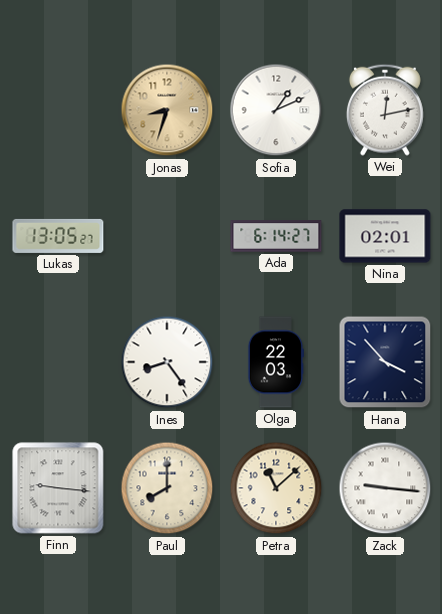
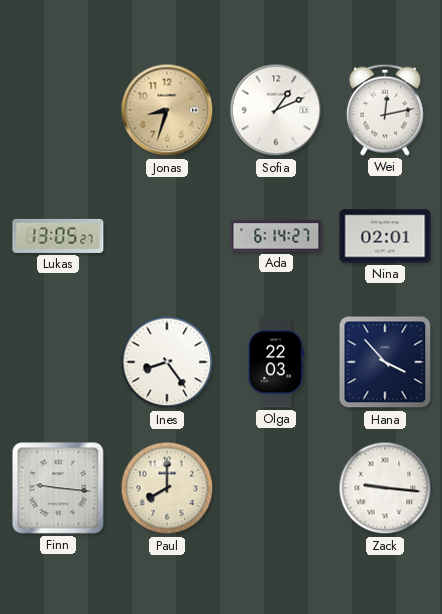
Petra: 11:08 -> none
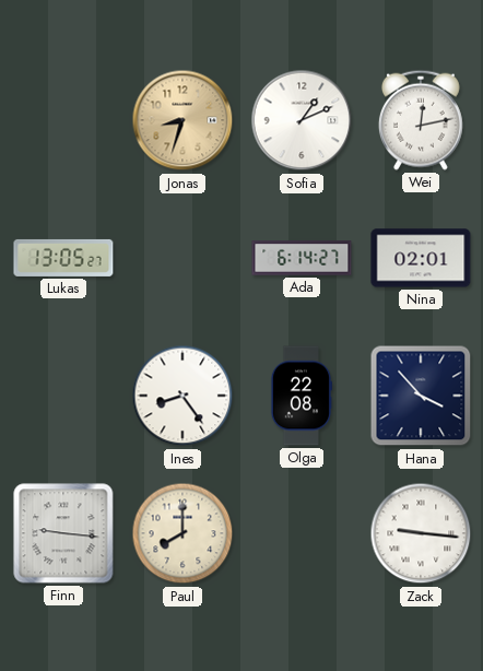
Olga: 22:03 -> 22:08
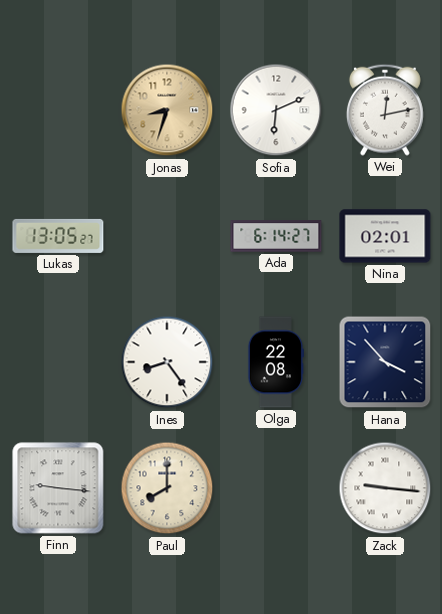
Sofia: 1:11 -> 6:11
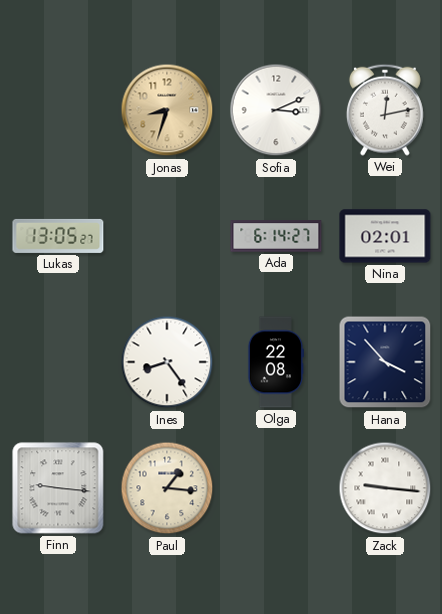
Sofia: 6:11 -> 3:11
Paul: 8:00 -> 1:16
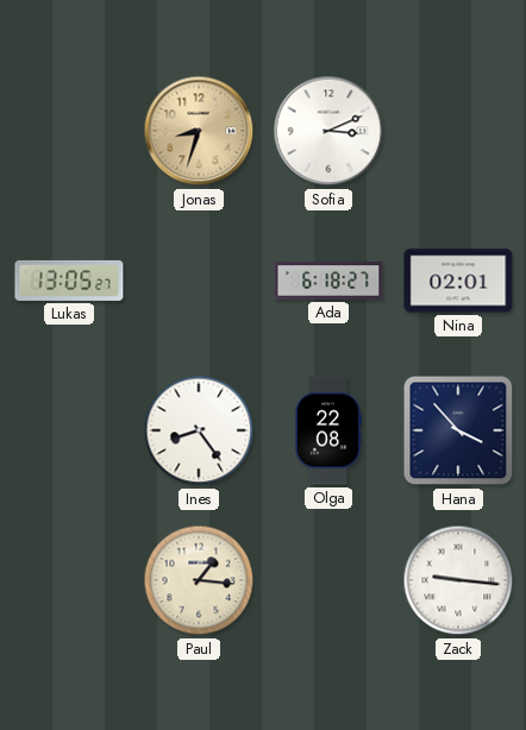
Wei: 12:13 -> none
Ada: 6:14 -> 6:18
Finn: 9:16 -> none
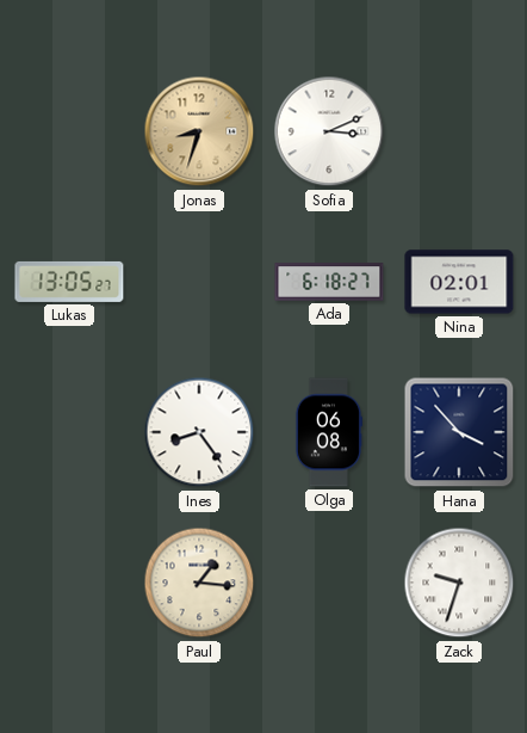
Olga: 22:08 -> 06:08
Zack: 9:16 -> 9:33
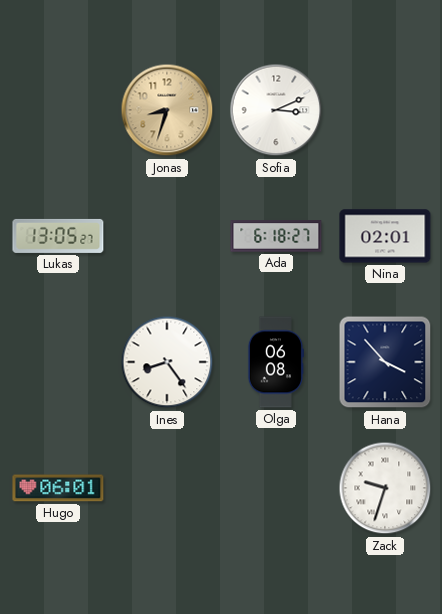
Hugo: none -> 06:01
Paul: 1:16 -> none
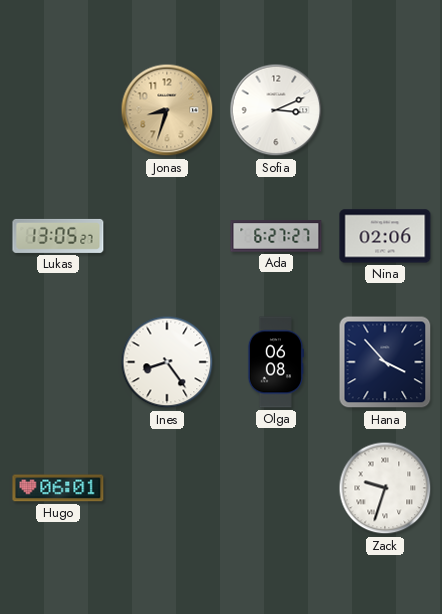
Ada: 6:18 -> 6:27
Nina: 02:01 -> 02:06
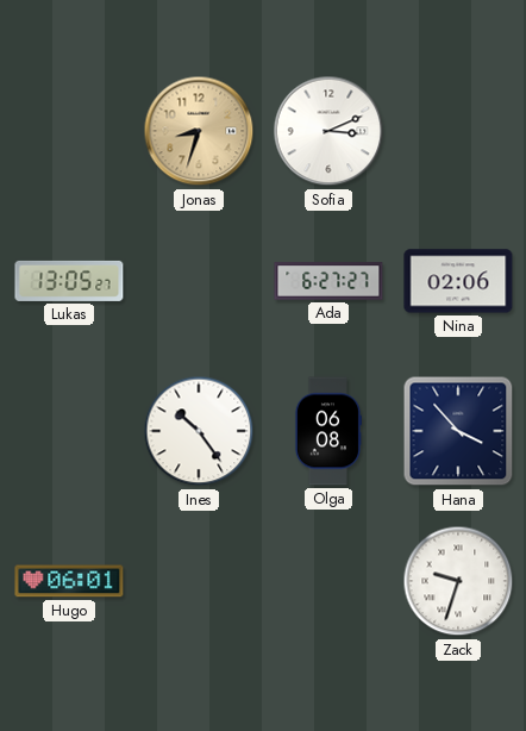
Ines: 8:24 -> 10:24
